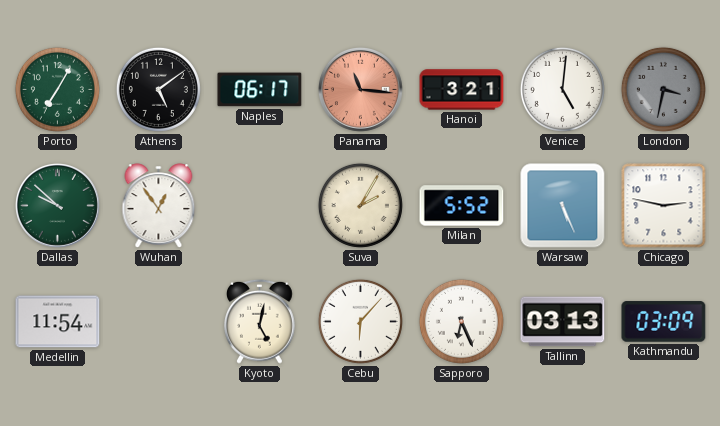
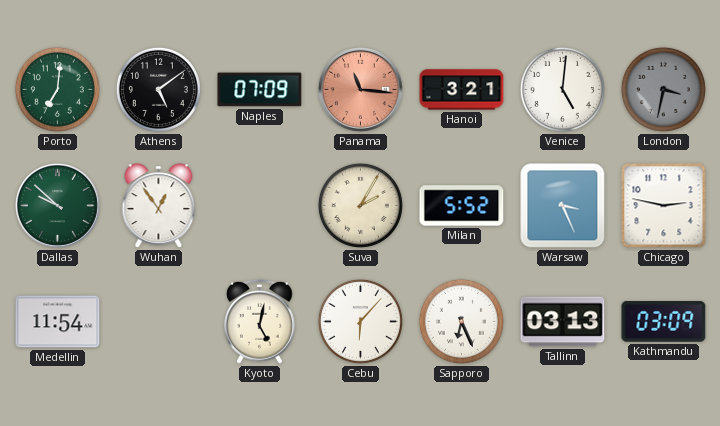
Porto: 7:05 -> 7:01
Naples: 06:17 -> 07:09
Warsaw: 5:26 -> 3:26
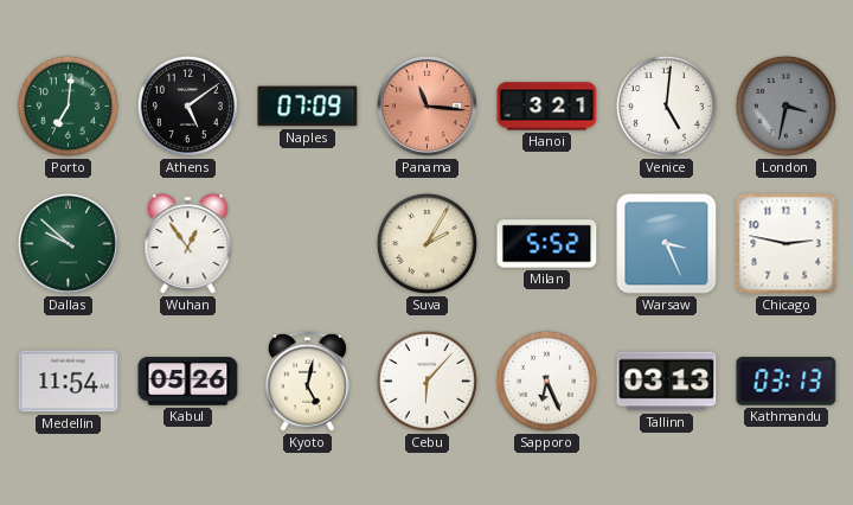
Kabul: none -> 05:26
Kathmandu: 03:09 -> 03:13
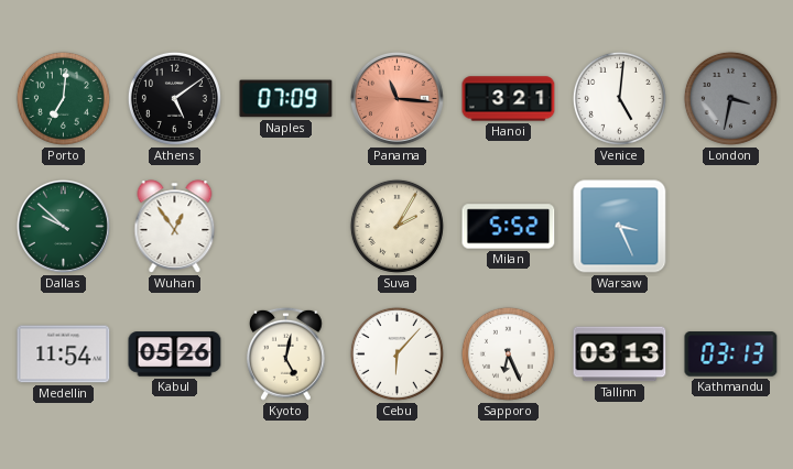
Chicago: 2:47 -> none
